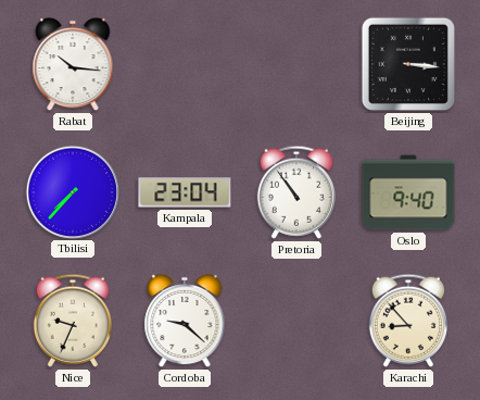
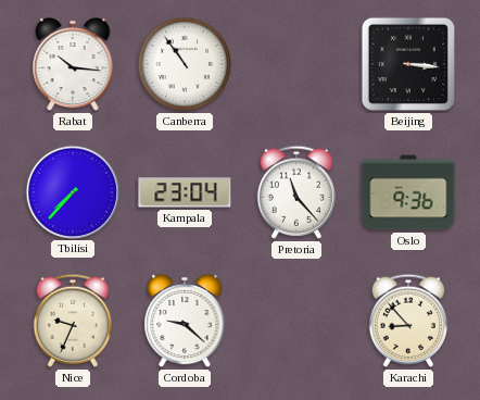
Canberra: none -> 10:54
Pretoria: 10:54 -> 11:23
Oslo: 9:40 -> 9:36
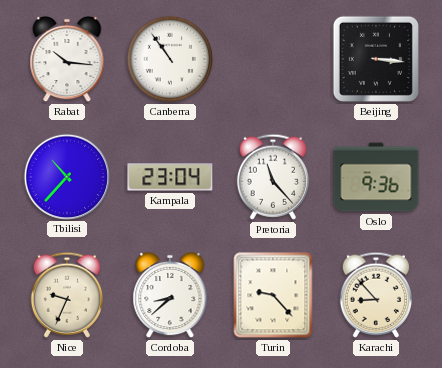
Tbilisi: 7:37 -> 10:37
Cordoba: 9:22 -> 8:38
Turin: none -> 9:23
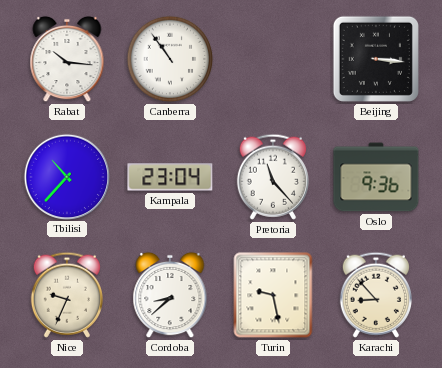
Turin: 9:23 -> 9:28
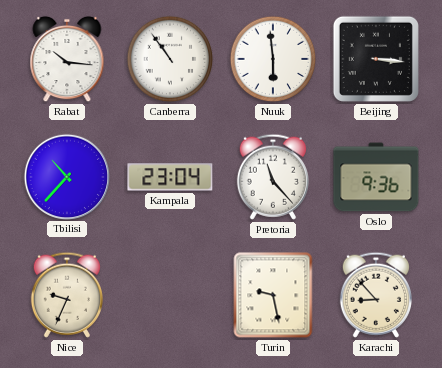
Nuuk: none -> 5:59
Cordoba: 8:38 -> none
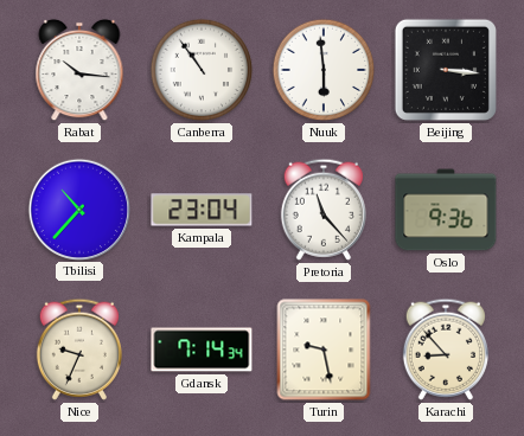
Gdansk: none -> 7:14
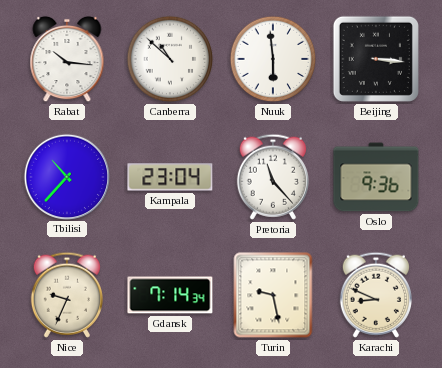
Canberra: 10:54 -> 10:52
Karachi: 8:53 -> 8:49
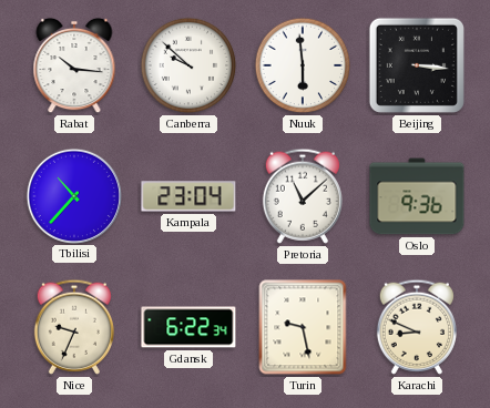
Canberra: 10:52 -> 9:52
Pretoria: 11:23 -> 11:08
Gdansk: 7:14 -> 6:22
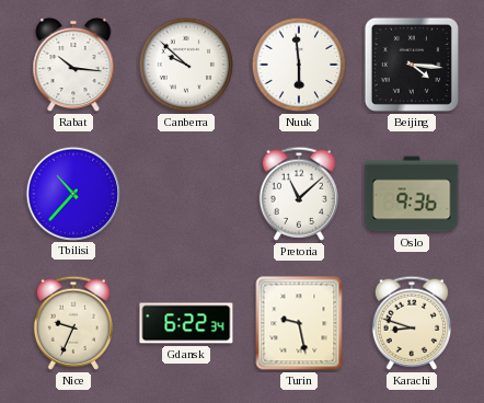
Beijing: 3:16 -> 4:16
Kampala: 23:04 -> none
Karachi: 8:49 -> 8:48
